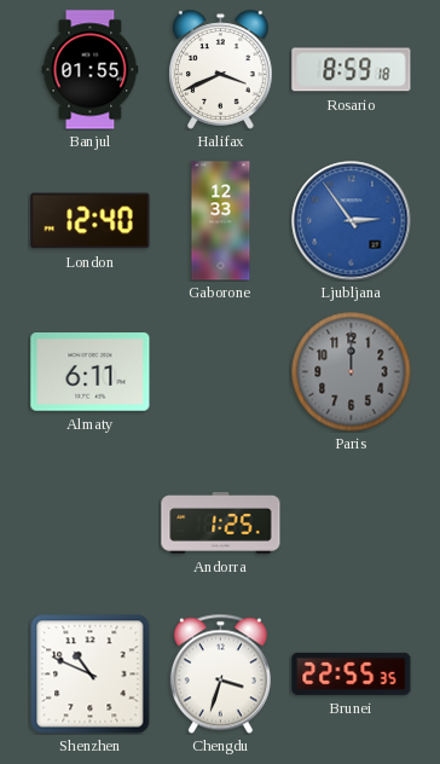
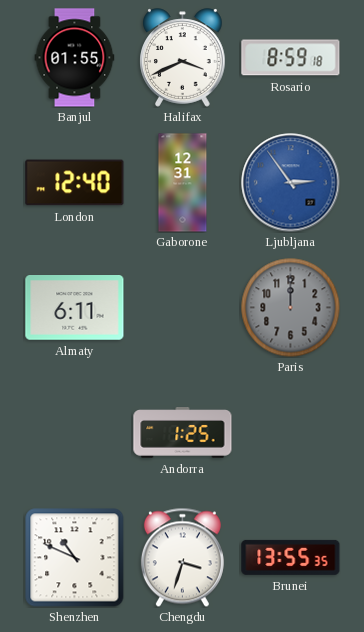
Gaborone: 12:33 -> 12:31
Brunei: 22:55 -> 13:55
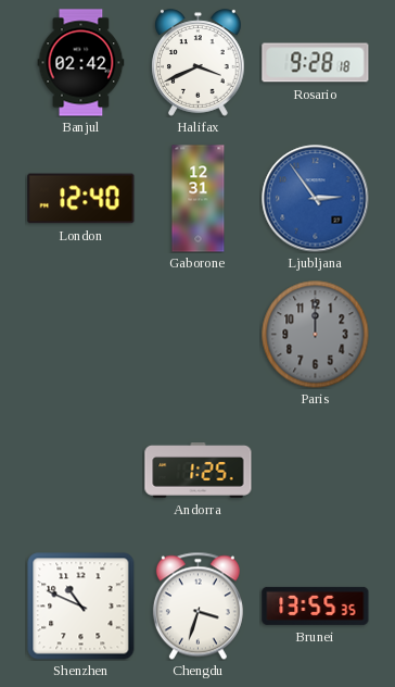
Banjul: 01:55 -> 02:42
Rosario: 8:59 -> 9:28
Almaty: 6:11 -> none
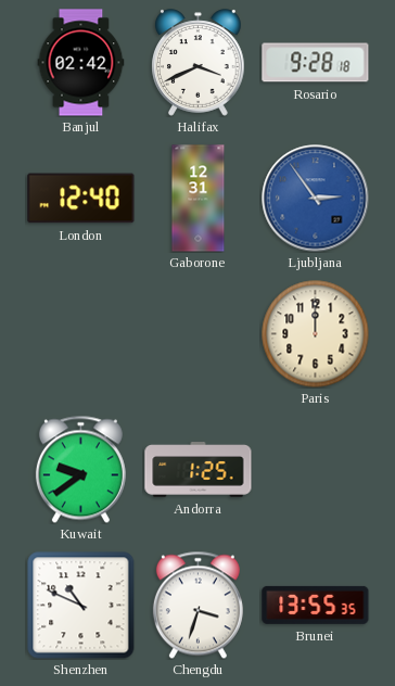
Paris dial: grey -> cream
Kuwait: none -> 9:39
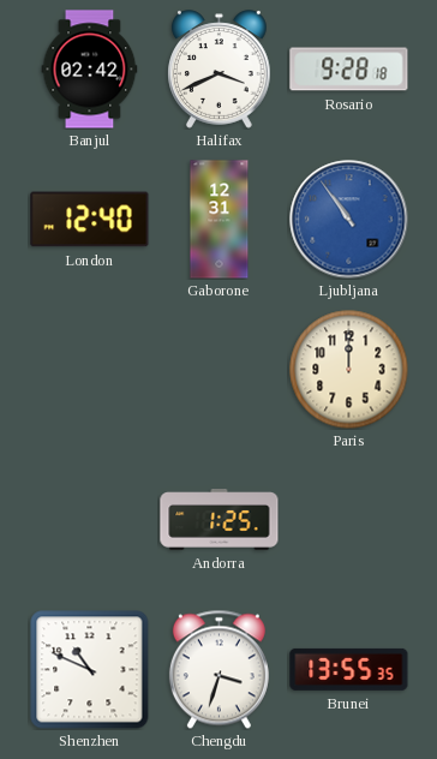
Ljubljana: 2:54 -> 10:54
Kuwait: 9:39 -> none
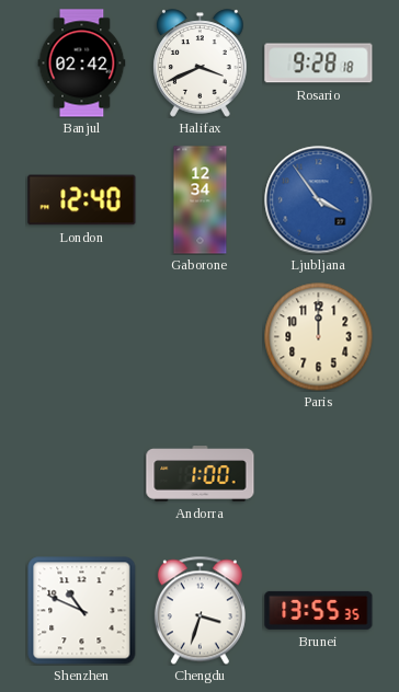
Gaborone: 12:31 -> 12:34
Ljubljana: 10:54 -> 3:54
Andorra: 1:25 -> 1:00
